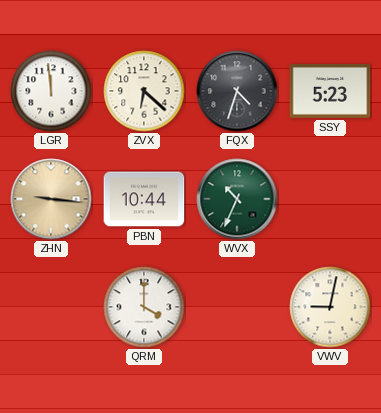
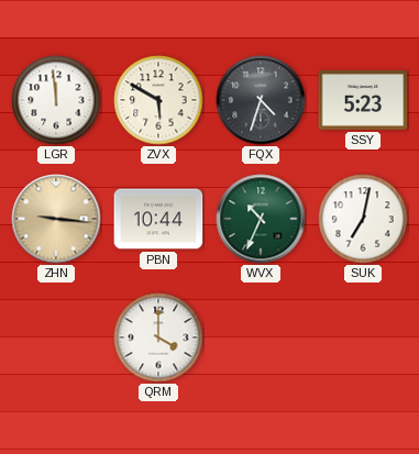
ZVX: 6:22 -> 5:50
SUK: none -> 7:02
VWV: 9:02 -> none
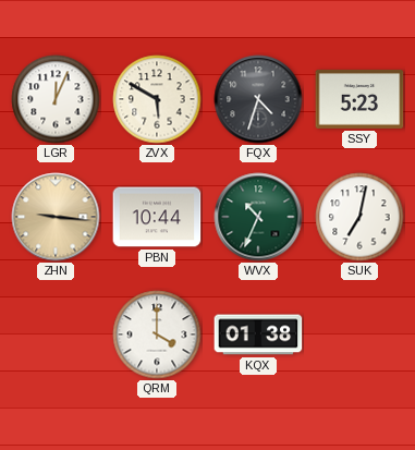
LGR: 11:59 -> 12:04
KQX: none -> 01:38
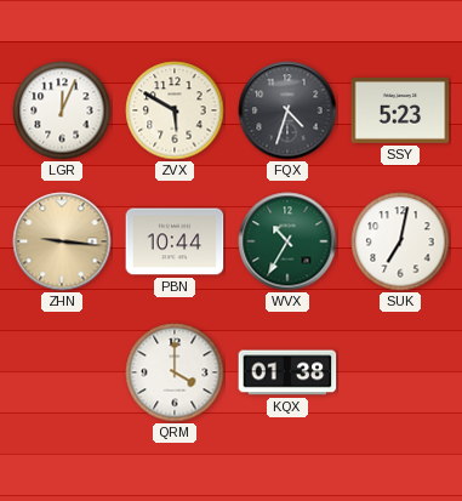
WVX: 10:34 -> 10:35
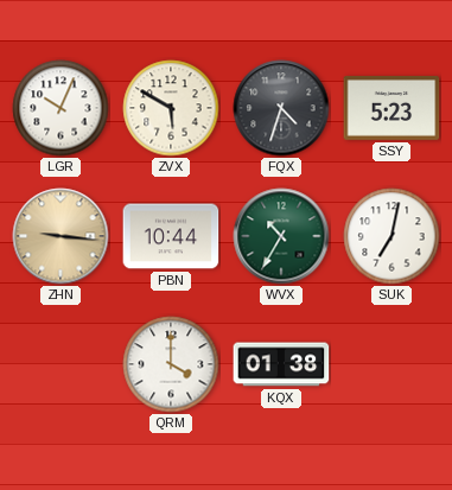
LGR: 12:04 -> 10:04
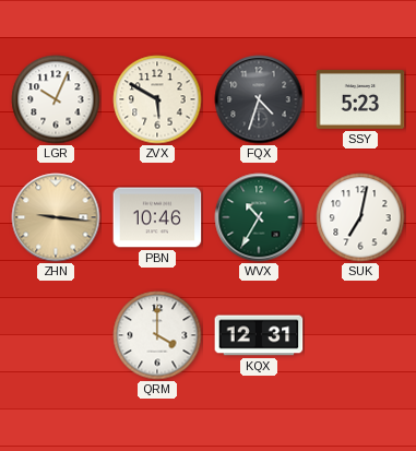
PBN: 10:44 -> 10:46
KQX: 01:38 -> 12:31
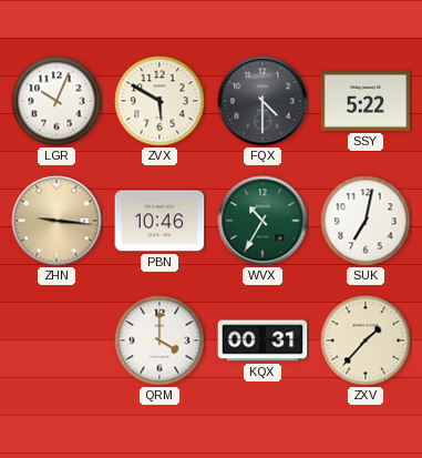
FQX: 4:33 -> 4:30
SSY: 5:23 -> 5:22
KQX: 12:31 -> 00:31
ZXV: none -> 1:37
